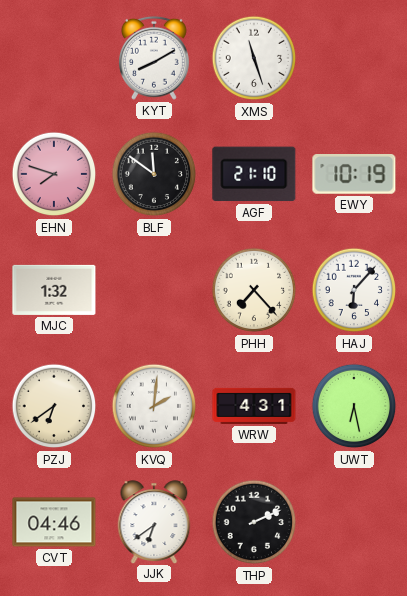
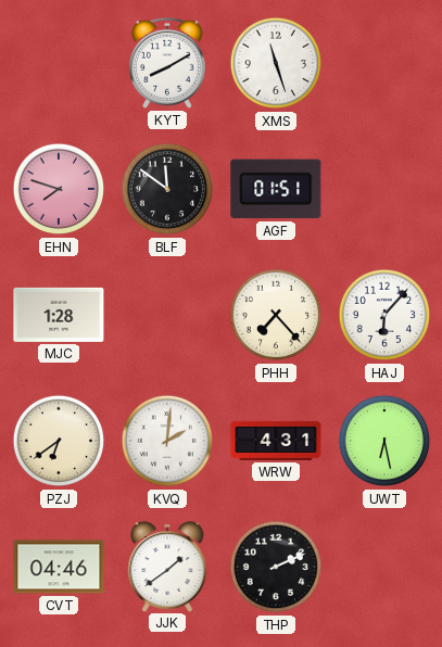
AGF: 21:10 -> 01:51
EWY: 10:19 -> none
MJC: 1:32 -> 1:28
JJK: 6:39 -> 1:39
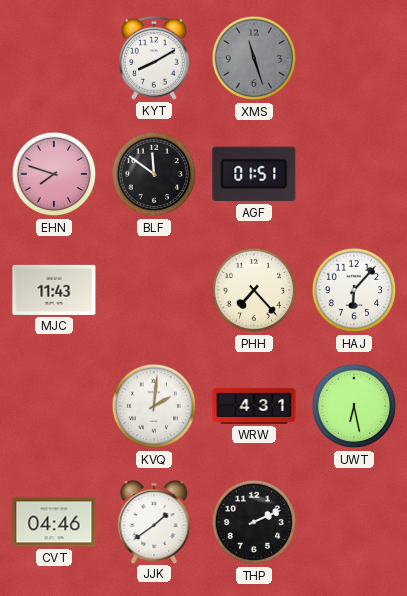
XMS dial: white -> grey
MJC: 1:28 -> 11:43
PZJ: 6:39 -> none
